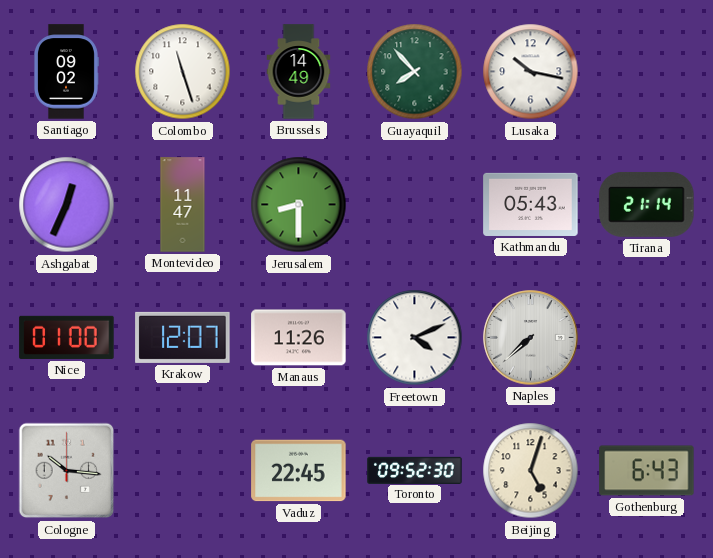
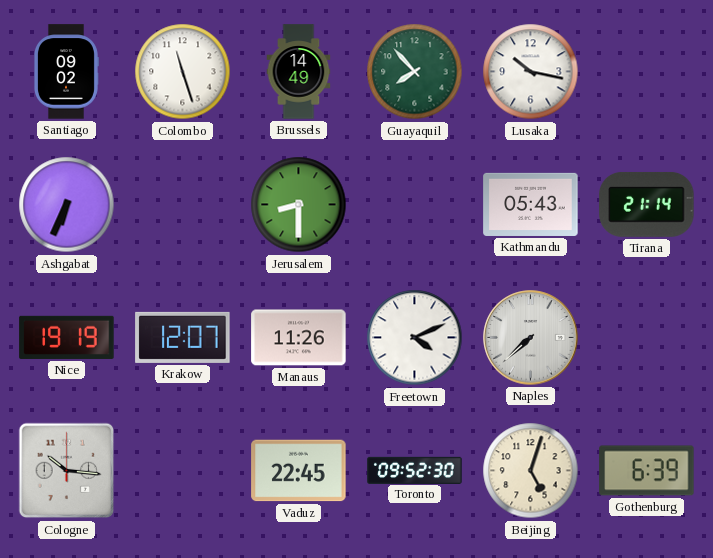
Ashgabat: 12:34 -> 6:34
Montevideo: 11:47 -> none
Nice: 01:00 -> 19:19
Gothenburg: 6:43 -> 6:39
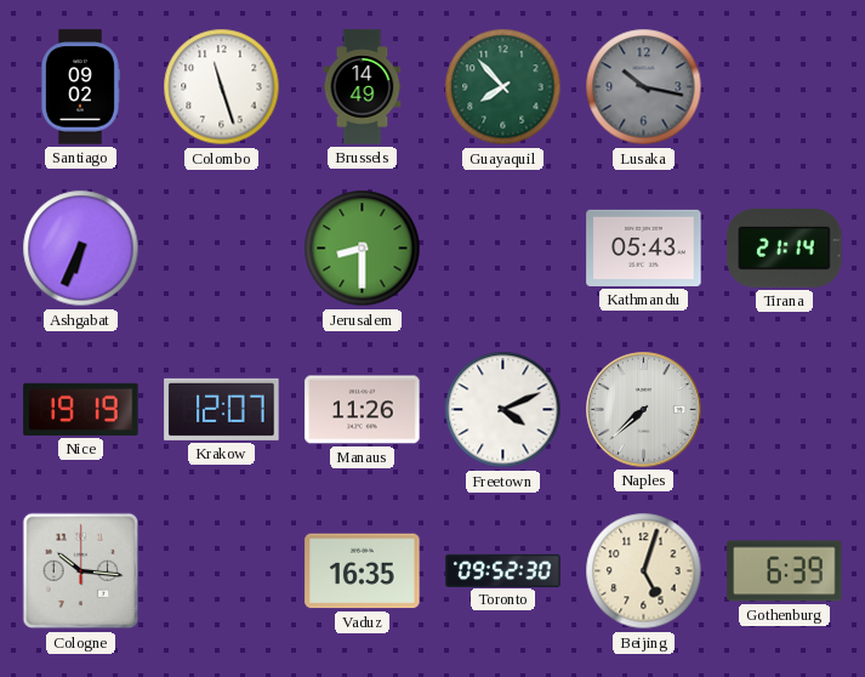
Lusaka dial: white -> grey
Vaduz: 22:45 -> 16:35
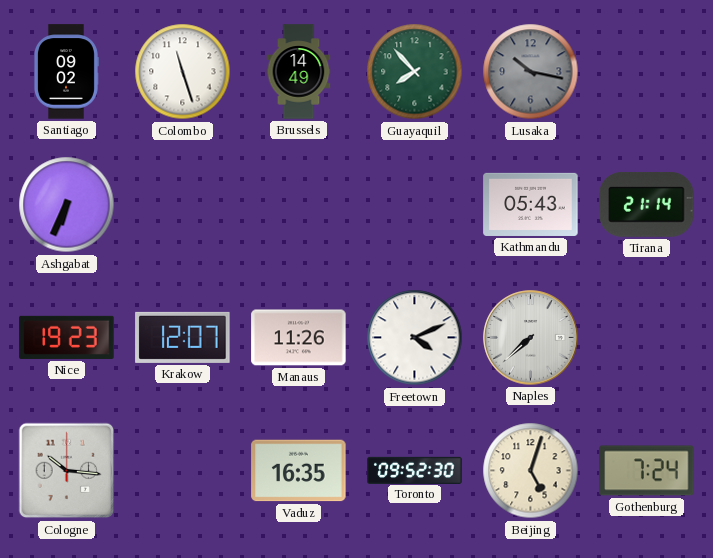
Jerusalem: 8:30 -> none
Nice: 19:19 -> 19:23
Gothenburg: 6:39 -> 7:24
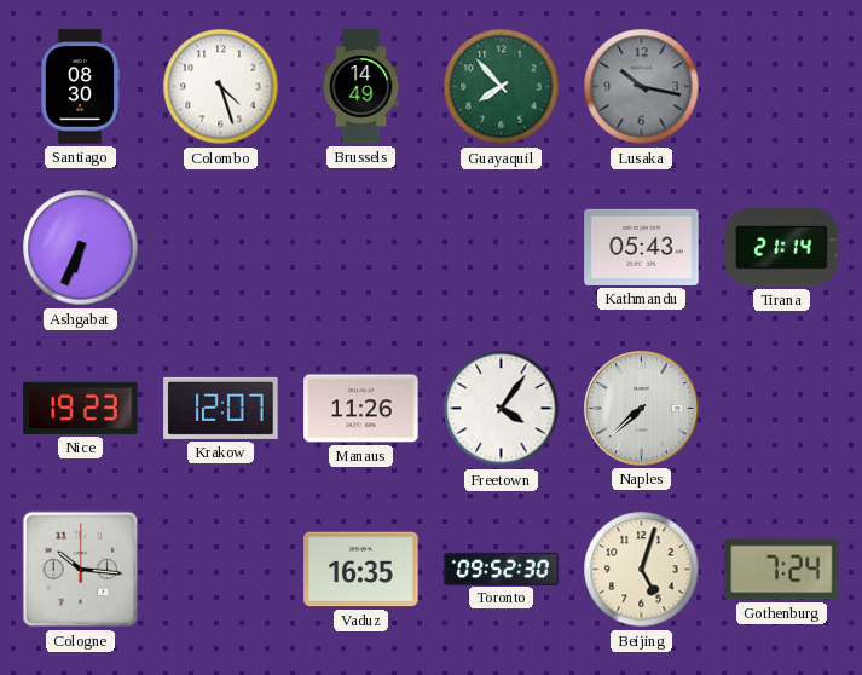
Santiago: 09:02 -> 08:30
Colombo: 11:27 -> 4:27
Freetown: 4:11 -> 4:06
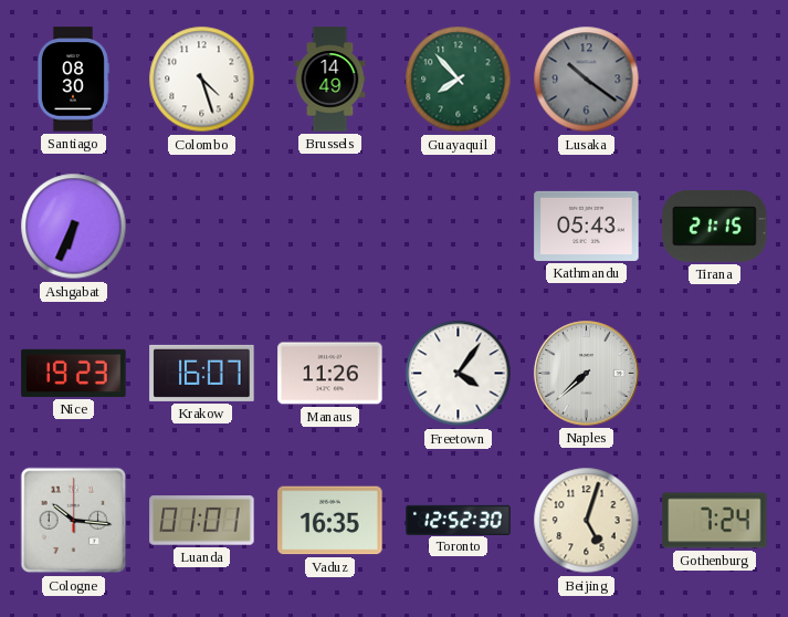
Lusaka: 10:17 -> 10:21
Tirana: 21:14 -> 21:15
Krakow: 12:07 -> 16:07
Luanda: none -> 01:01
Toronto: 09:52 -> 12:52
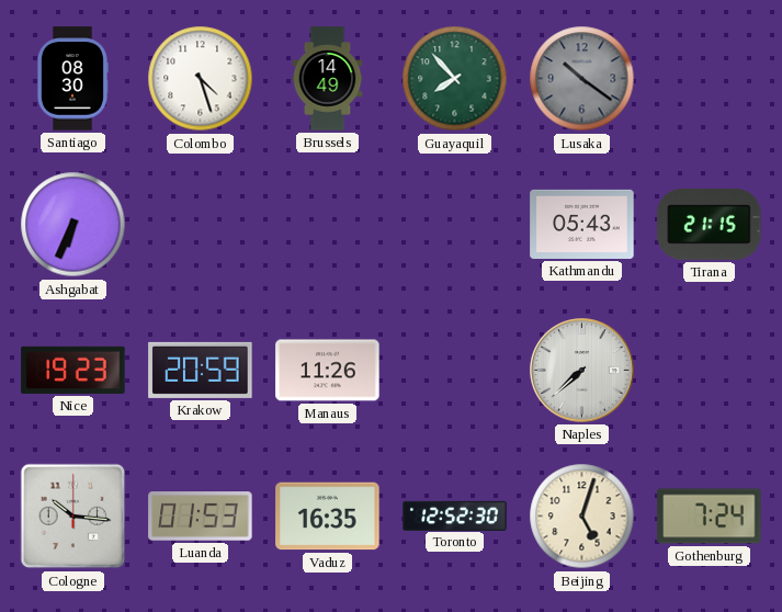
Krakow: 16:07 -> 20:59
Freetown: 4:06 -> none
Luanda: 01:01 -> 01:53
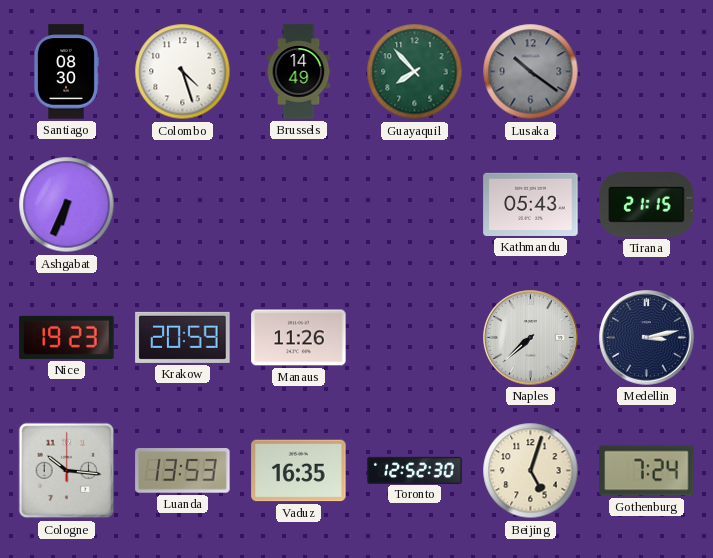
Medellin: none -> 3:13
Luanda: 01:53 -> 13:53
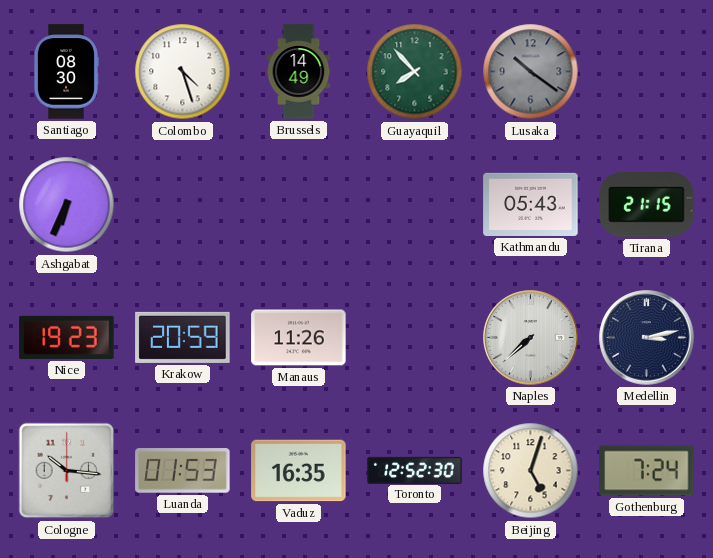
Luanda: 13:53 -> 01:53
